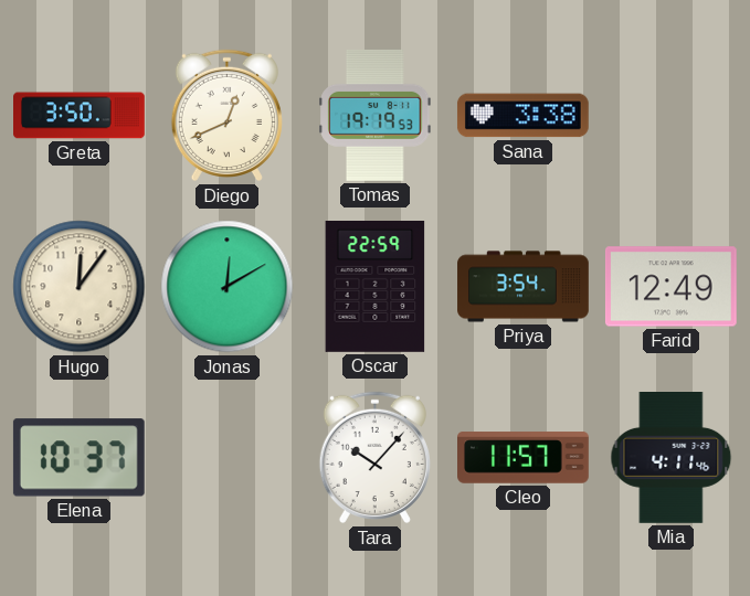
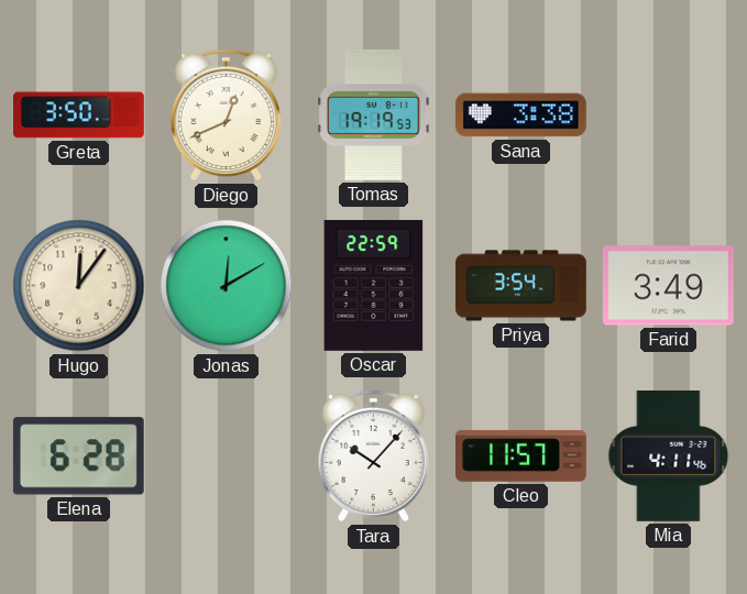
Farid: 12:49 -> 3:49
Elena: 10:37 -> 6:28
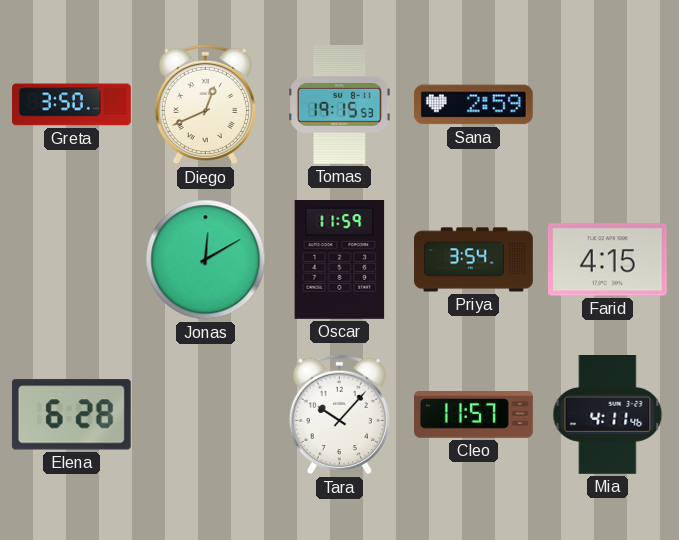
Tomas: 19:19 -> 19:15
Sana: 3:38 -> 2:59
Hugo: 12:06 -> none
Oscar: 22:59 -> 11:59
Farid: 3:49 -> 4:15
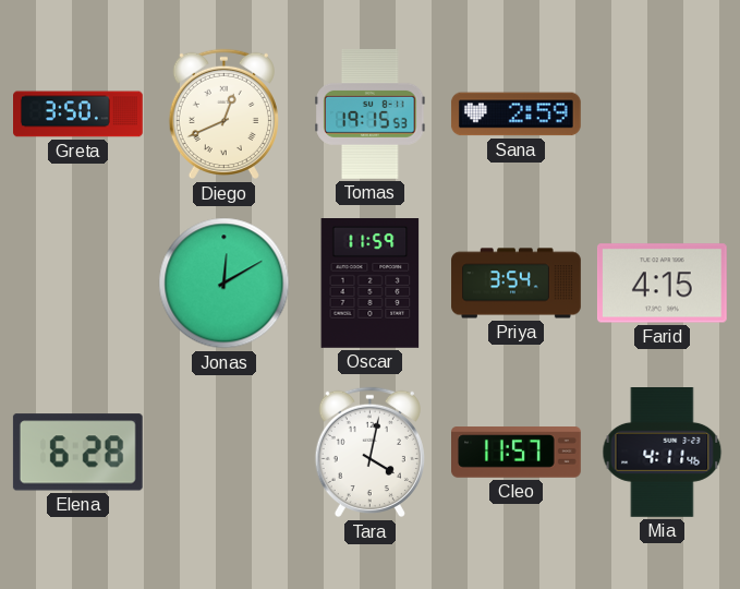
Tara: 10:07 -> 4:02
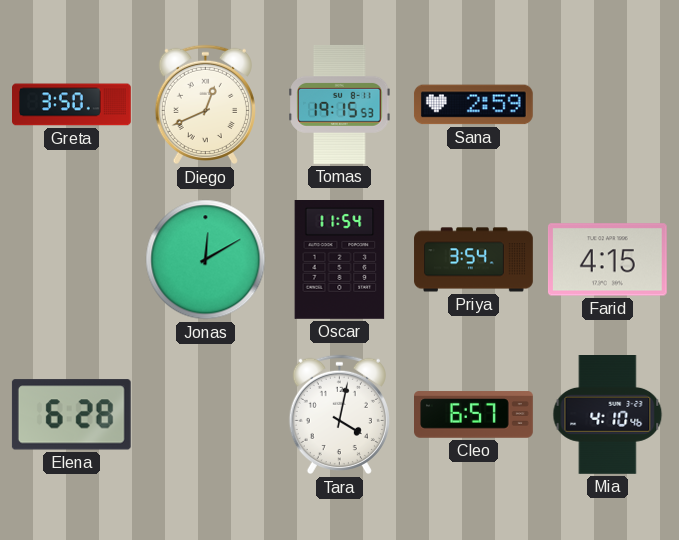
Oscar: 11:59 -> 11:54
Cleo: 11:57 -> 6:57
Mia: 4:11 -> 4:10
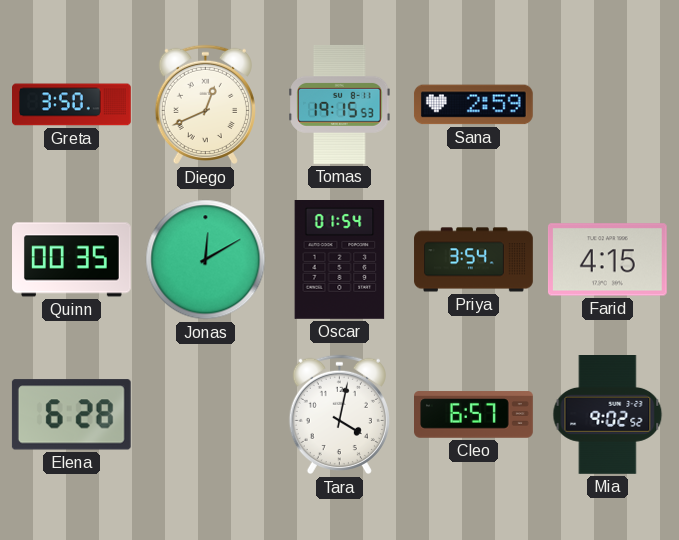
Quinn: none -> 00:35
Oscar: 11:54 -> 01:54
Mia: 4:10 -> 9:02
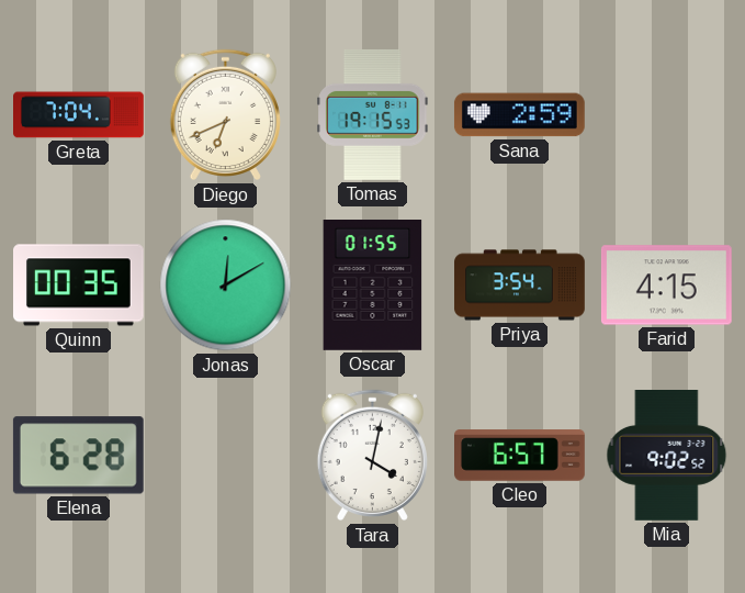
Greta: 3:50 -> 7:04
Diego: 12:41 -> 6:41
Oscar: 01:54 -> 01:55
